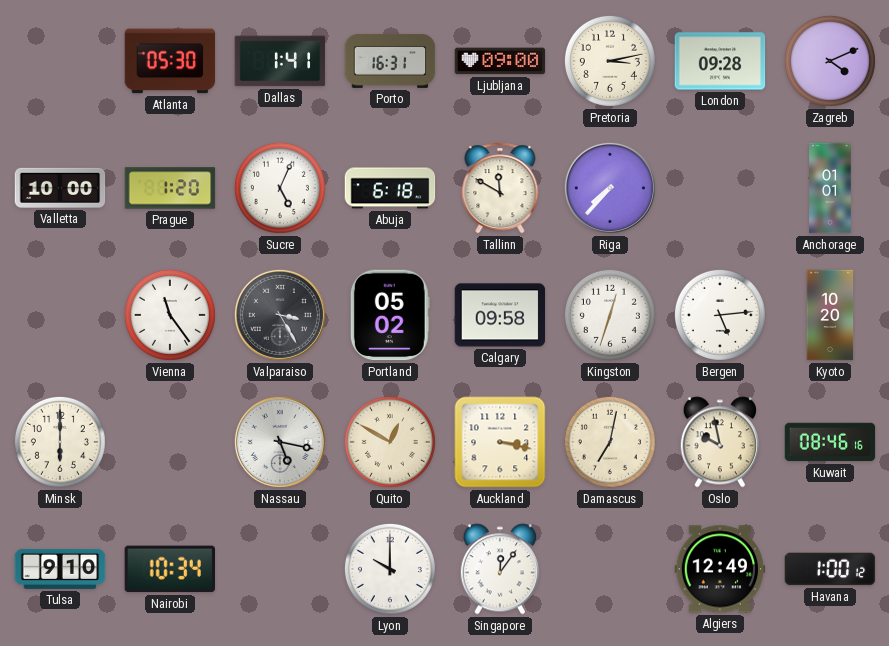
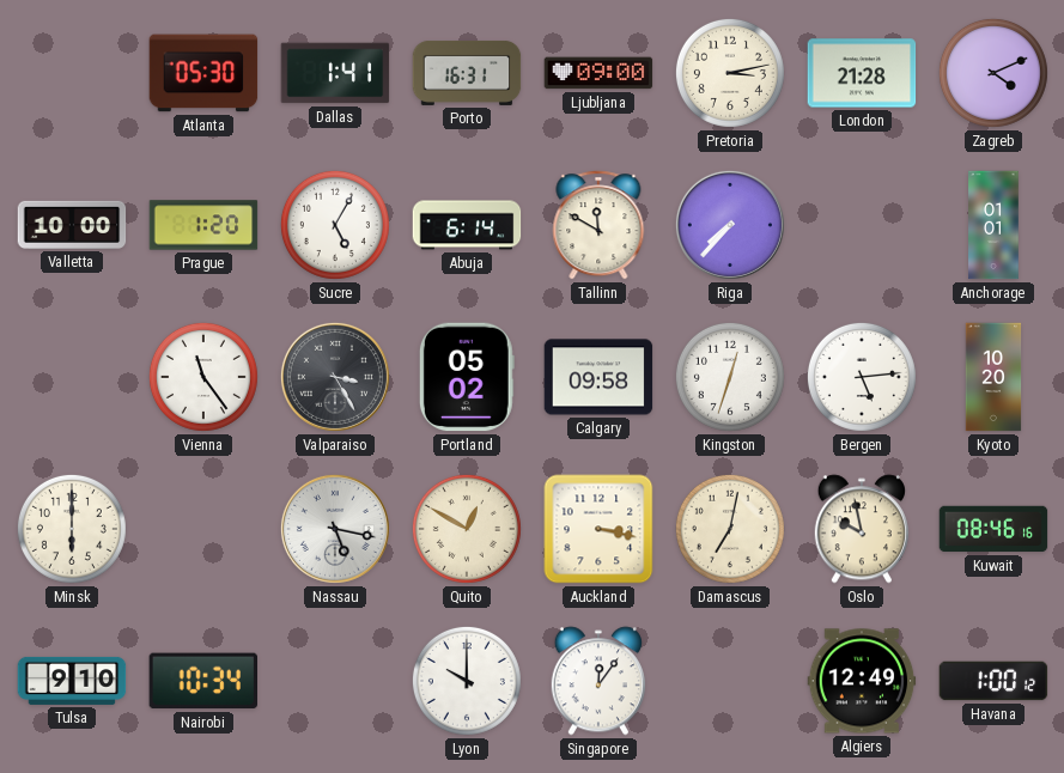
London: 09:28 -> 21:28
Sucre: 5:04 -> 5:05
Abuja: 6:18 -> 6:14
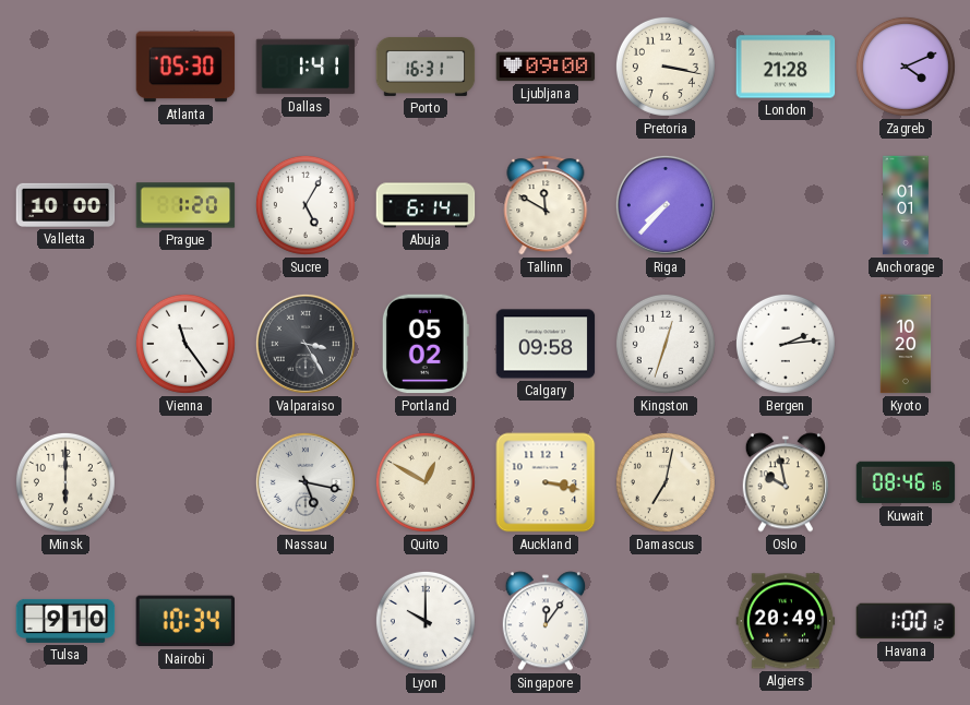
Pretoria: 3:13 -> 3:17
Bergen: 5:14 -> 2:14
Algiers: 12:49 -> 20:49
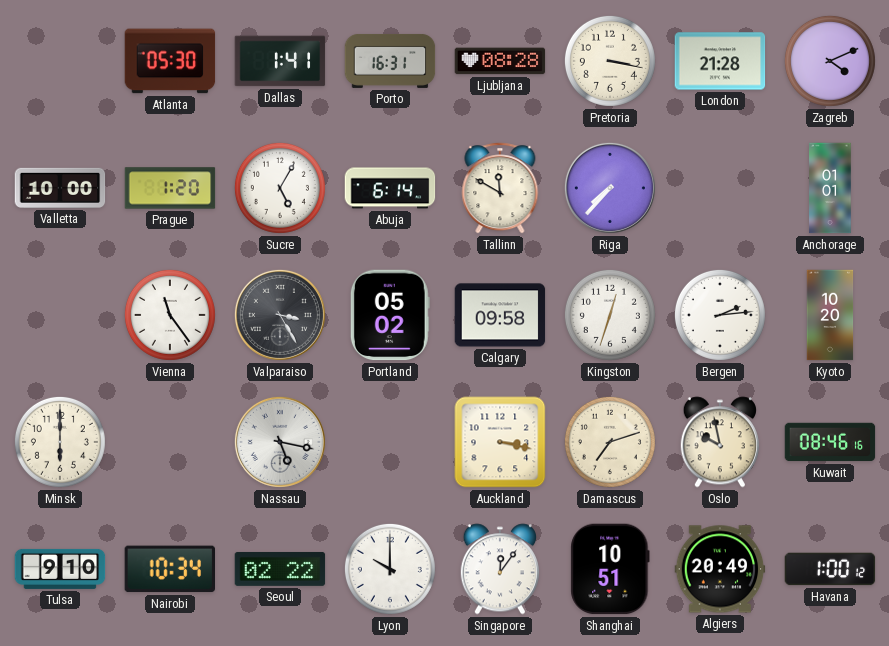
Ljubljana: 09:00 -> 08:28
Quito: 12:50 -> none
Damascus: 7:02 -> 7:12
Seoul: none -> 02:22
Shanghai: none -> 10:51
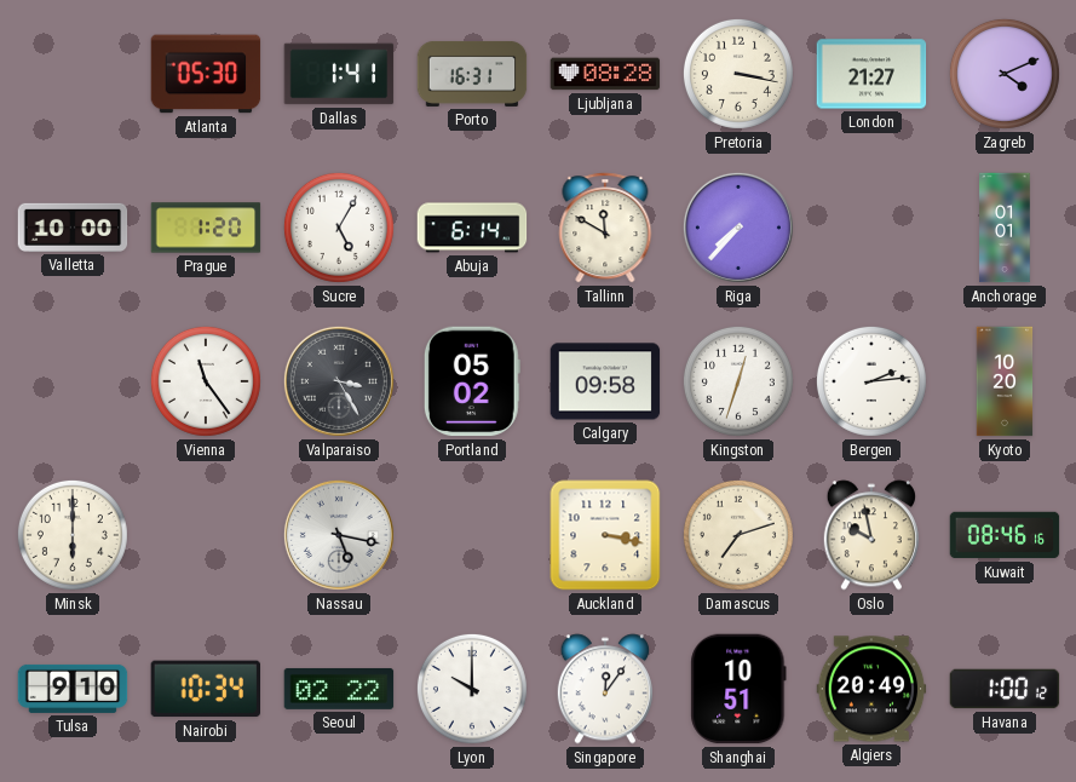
London: 21:28 -> 21:27
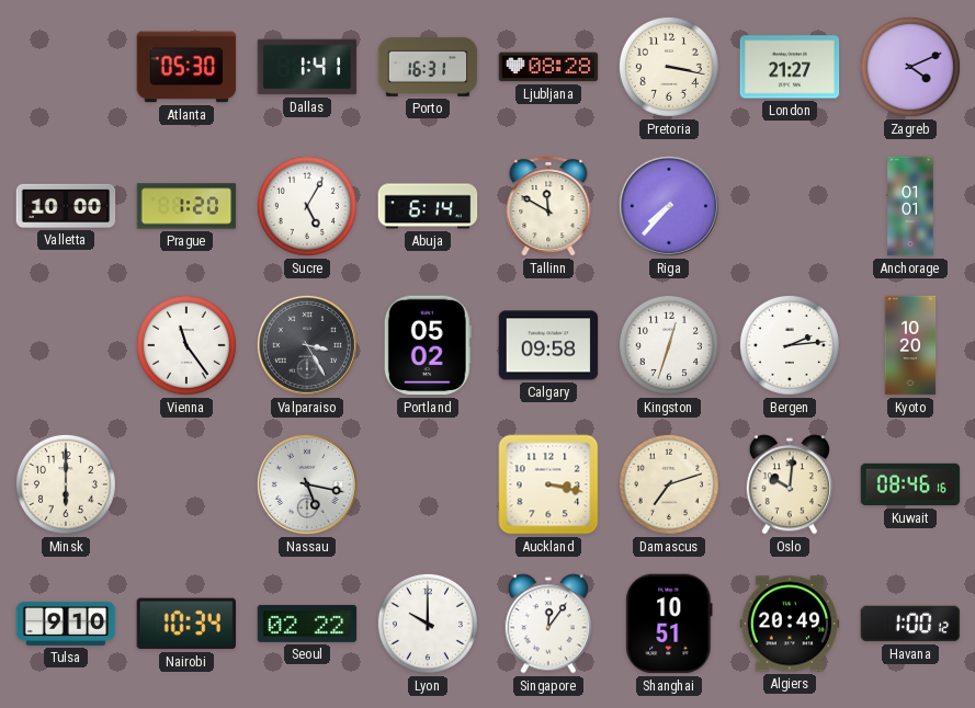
Oslo: 9:58 -> 10:01
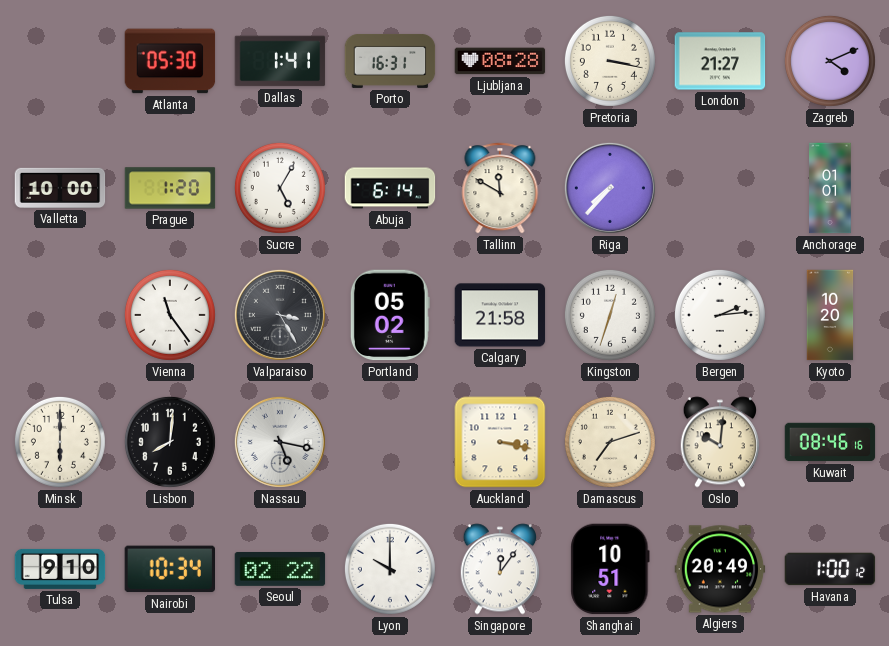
Calgary: 09:58 -> 21:58
Lisbon: none -> 8:01
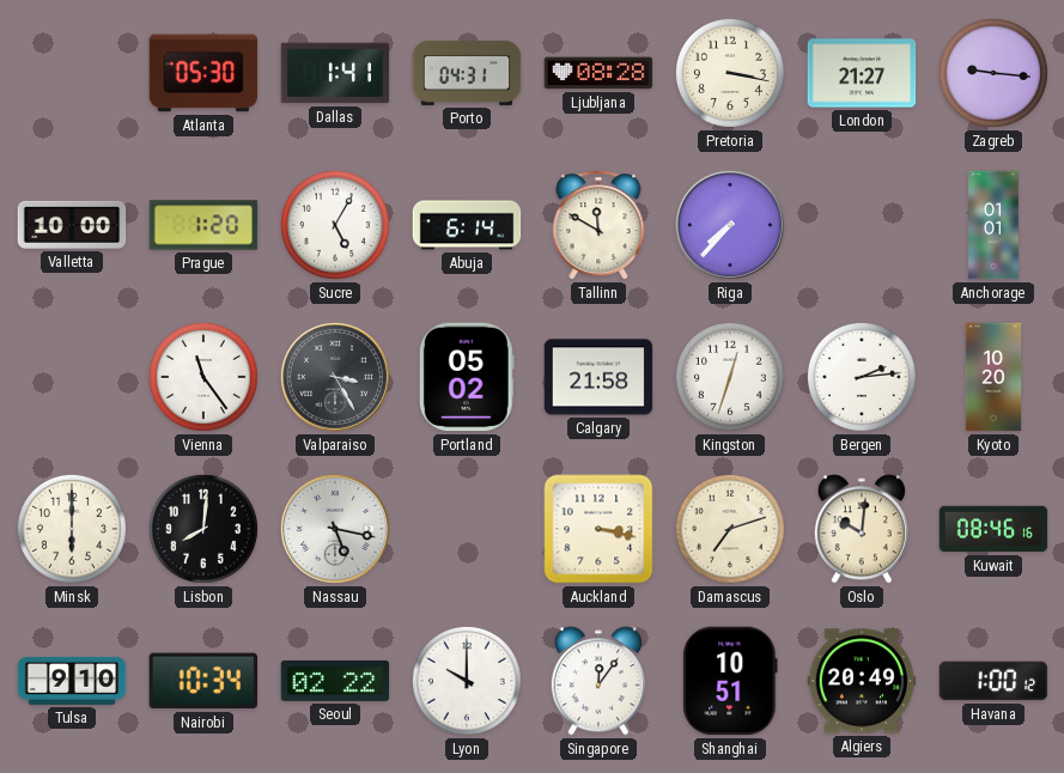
Porto: 16:31 -> 04:31
Zagreb: 4:11 -> 9:16
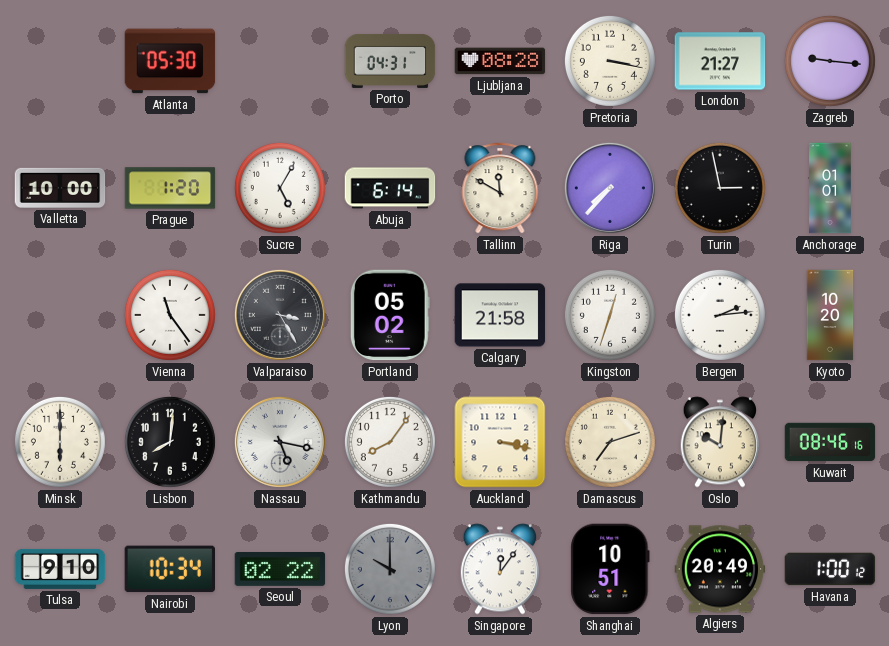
Dallas: 1:41 -> none
Turin: none -> 2:58
Kathmandu: none -> 8:06
Lyon dial: white -> grey
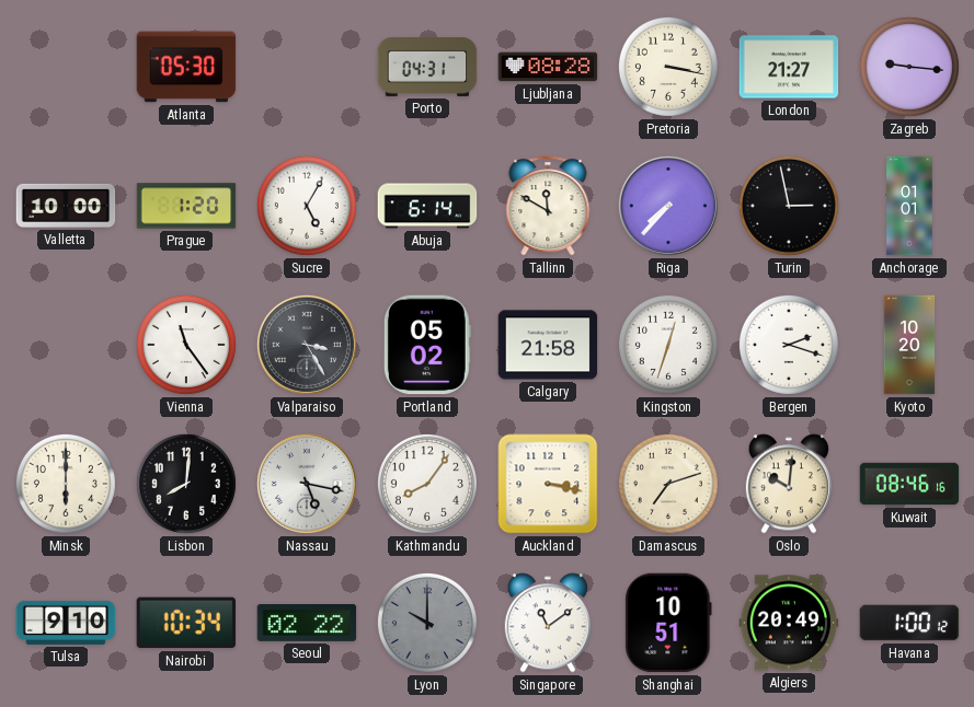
Bergen: 2:14 -> 2:18
Singapore: 12:06 -> 11:09
